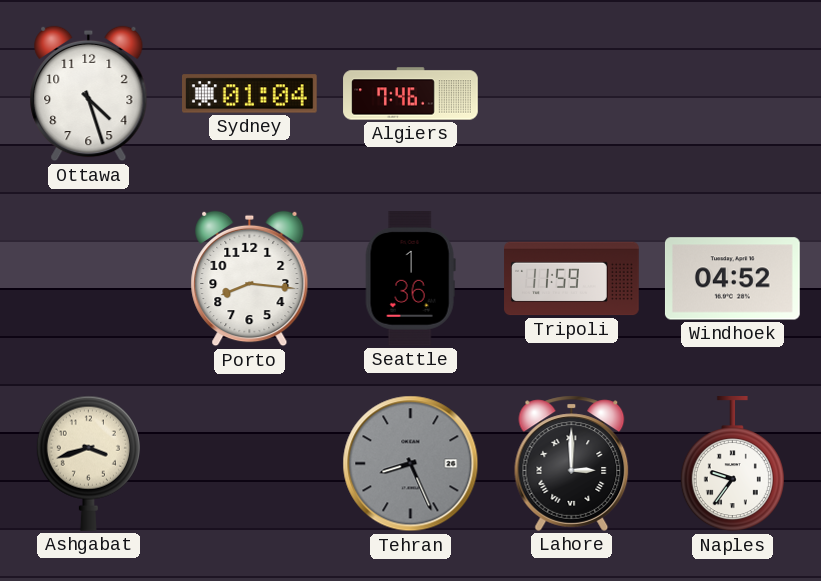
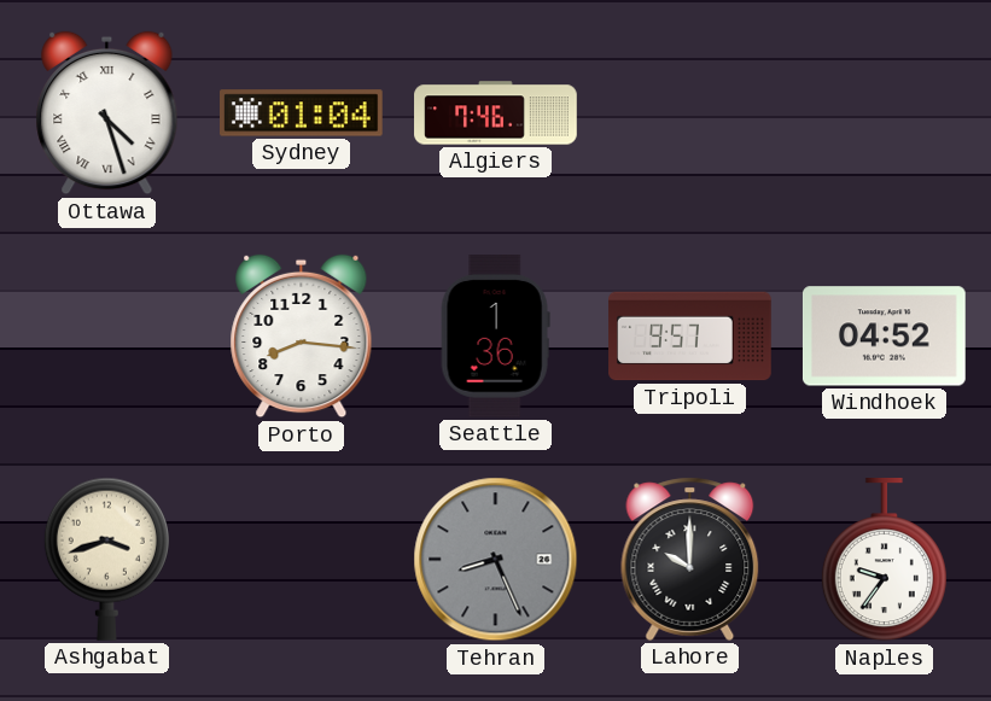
Ottawa numerals: Arabic -> Roman
Tripoli: 11:59 -> 9:57
Lahore: 3:00 -> 10:00
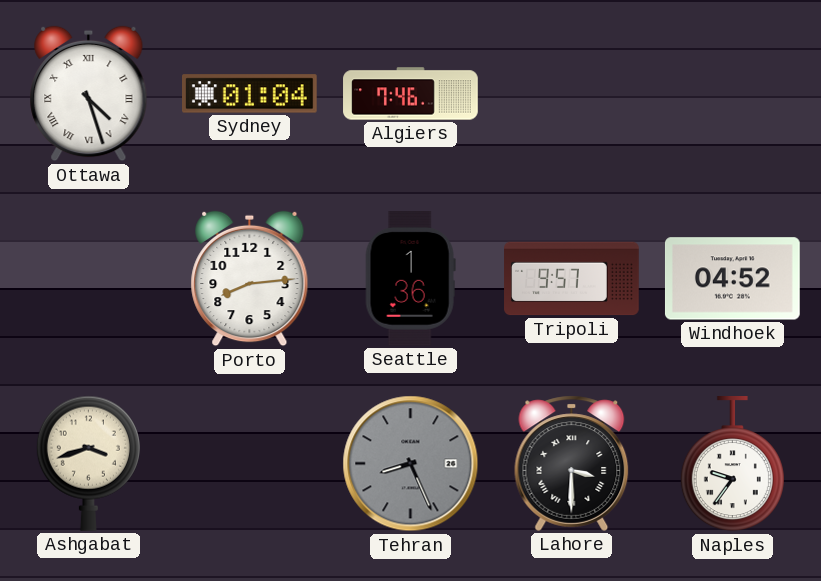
Porto: 8:16 -> 8:14
Lahore: 10:00 -> 3:30
